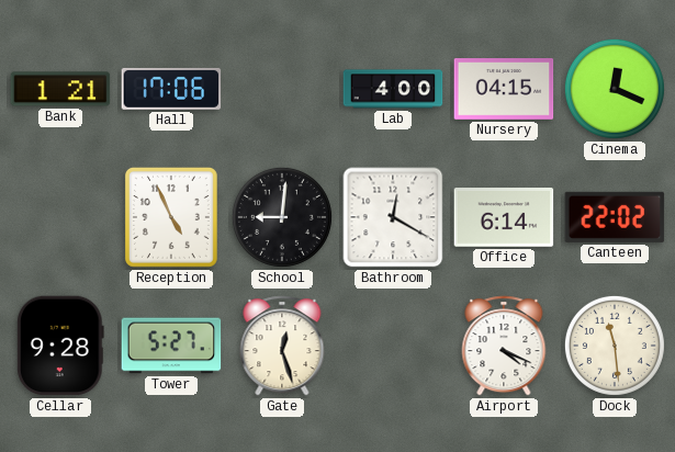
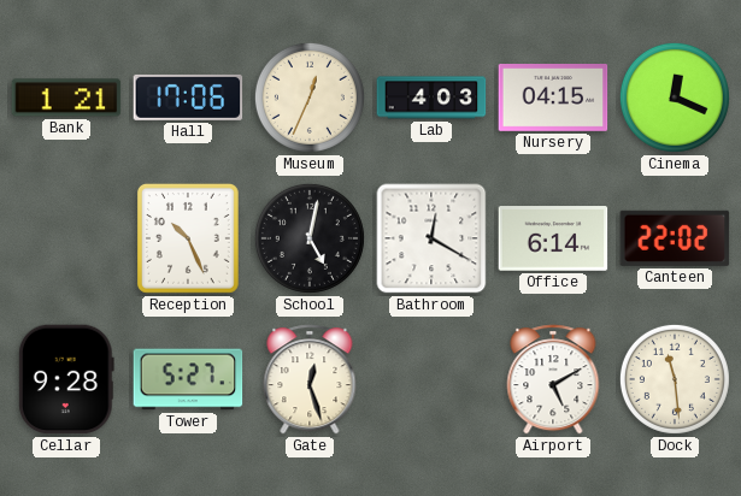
Museum: none -> 12:34
Lab: 4:00 -> 4:03
Reception: 4:56 -> 10:26
School: 9:01 -> 5:02
Airport: 4:19 -> 5:10
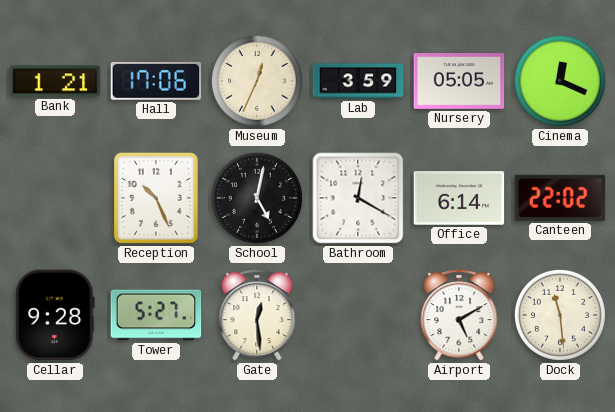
Lab: 4:03 -> 3:59
Nursery: 04:15 -> 05:05
Gate: 12:27 -> 12:29
